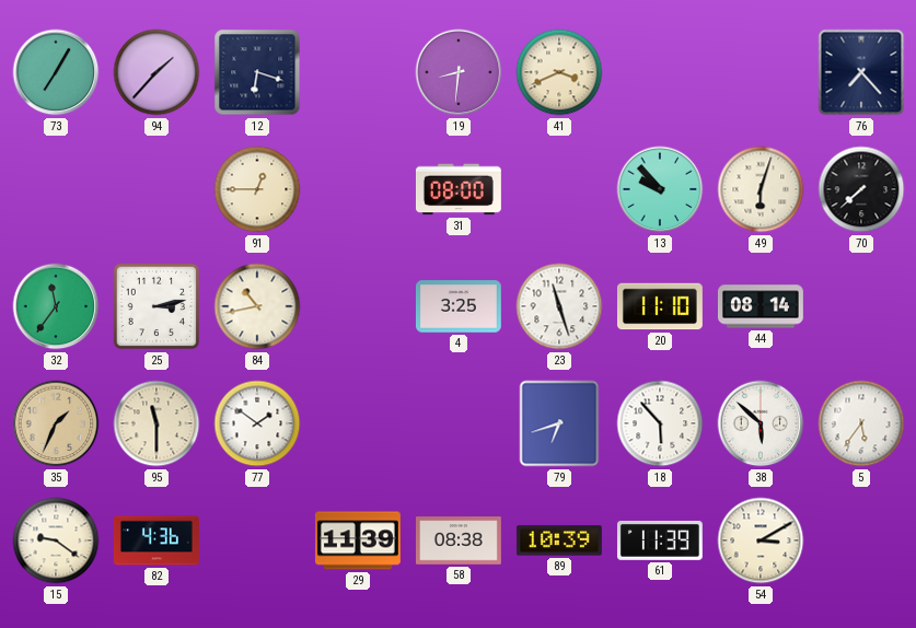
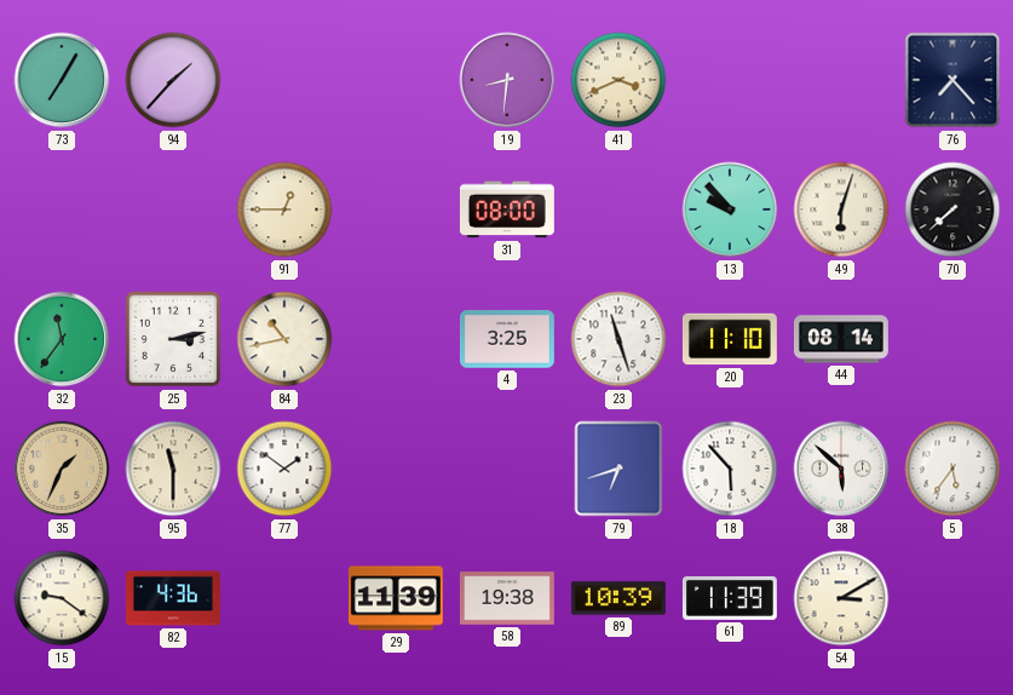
12: 6:18 -> none
58: 08:38 -> 19:38
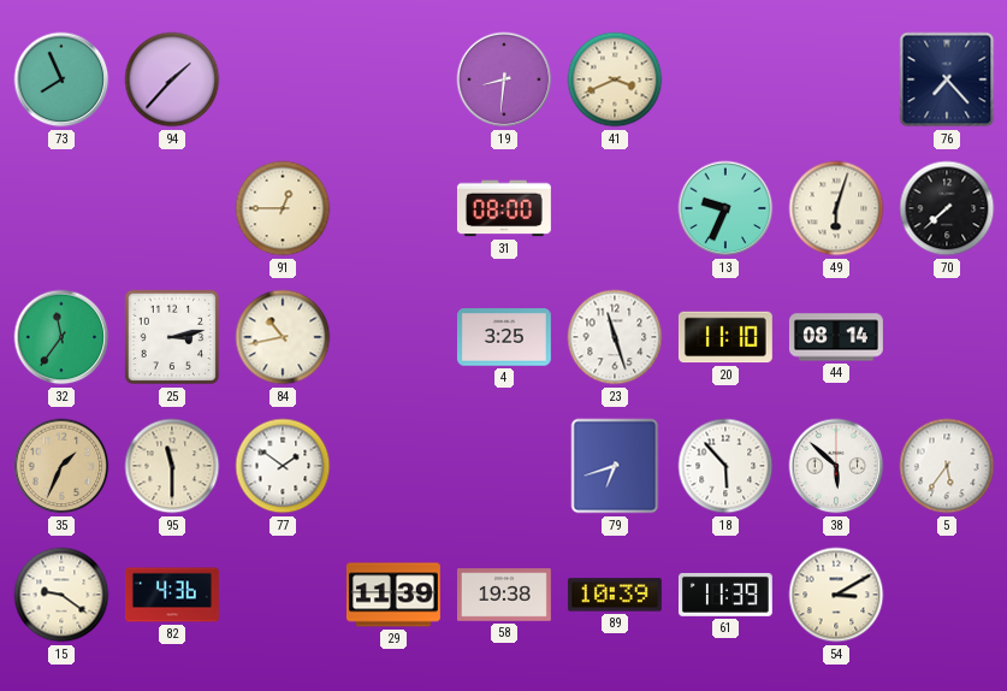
73: 7:05 -> 7:56
13: 9:53 -> 9:34
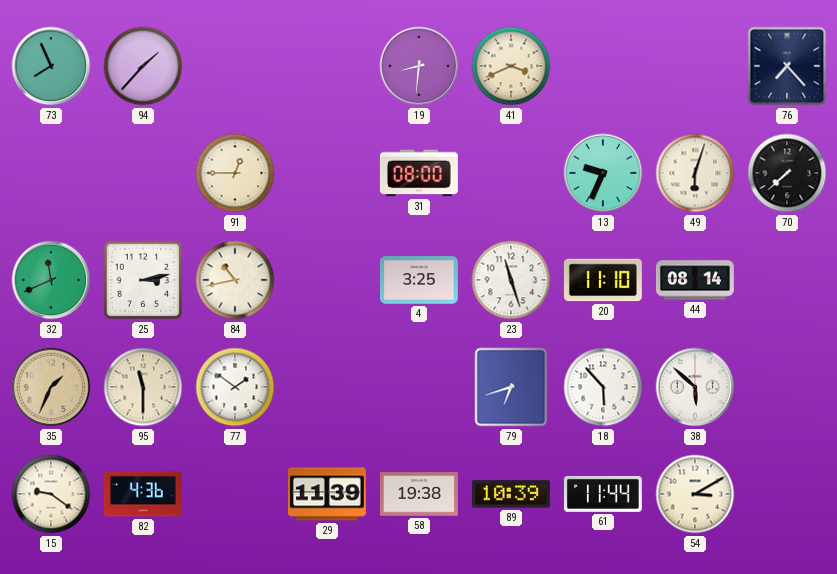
32: 11:36 -> 11:41
5: 5:36 -> none
61: 11:39 -> 11:44
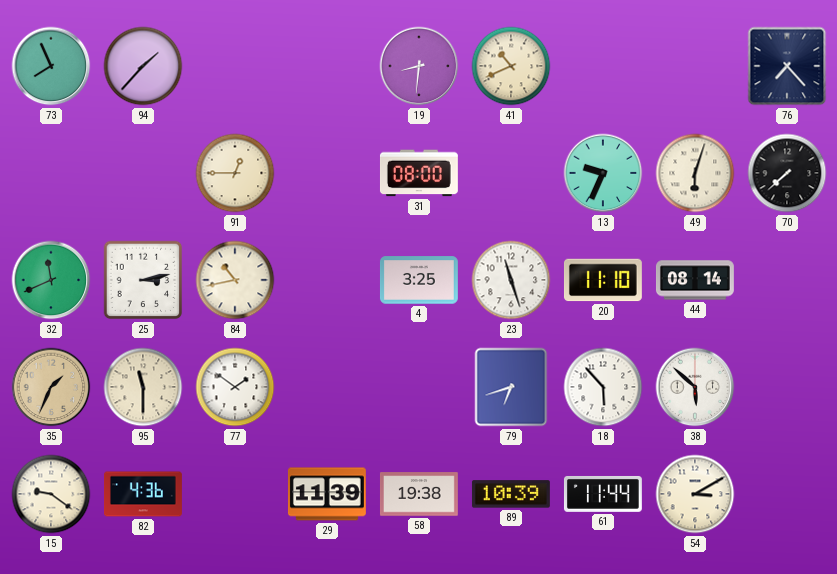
41: 3:41 -> 10:41
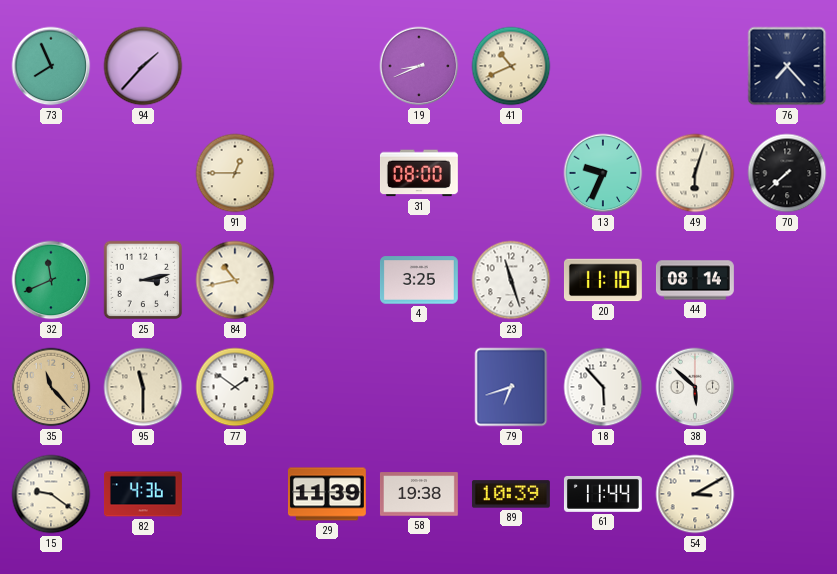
19: 8:31 -> 8:41
35: 1:34 -> 11:23
